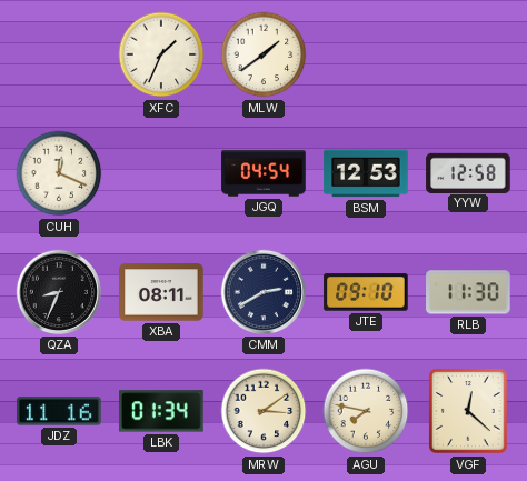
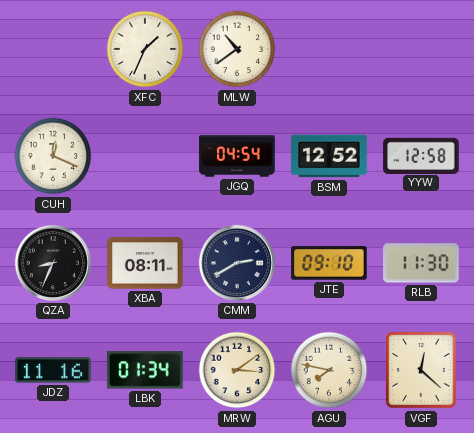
MLW: 1:39 -> 10:39
BSM: 12:53 -> 12:52
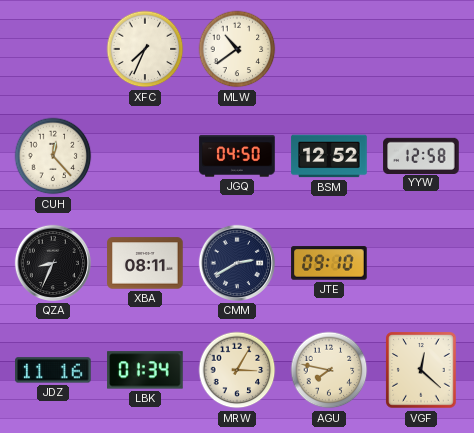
XFC: 1:34 -> 7:34
CUH: 12:19 -> 12:23
JGQ: 04:54 -> 04:50
RLB: 11:30 -> none
MRW: 3:09 -> 3:05
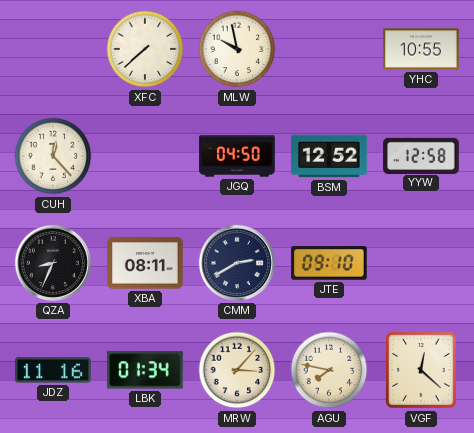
XFC: 7:34 -> 7:38
MLW: 10:39 -> 9:58
YHC: none -> 10:55
MRW: 3:05 -> 3:07
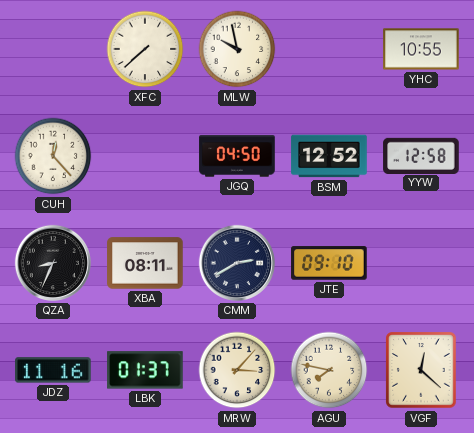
LBK: 01:34 -> 01:37
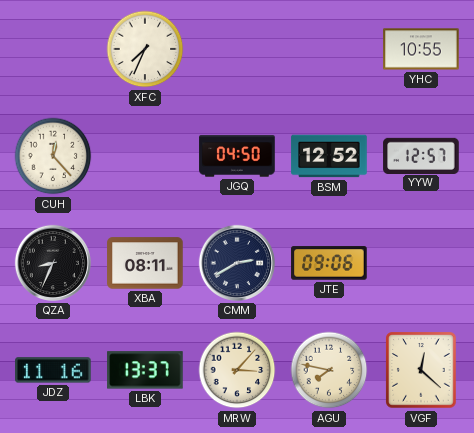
XFC: 7:38 -> 7:34
MLW: 9:58 -> none
YYW: 12:58 -> 12:57
JTE: 09:10 -> 09:06
LBK: 01:37 -> 13:37
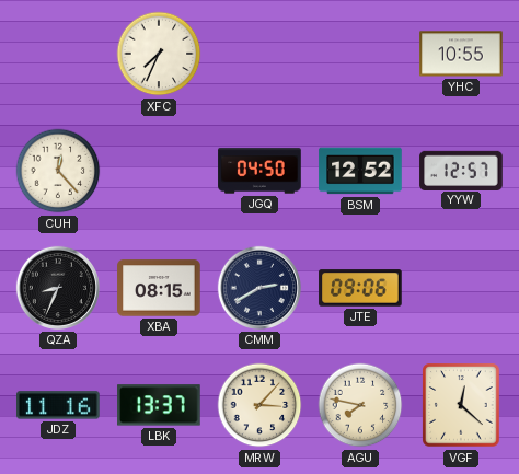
XBA: 08:11 -> 08:15
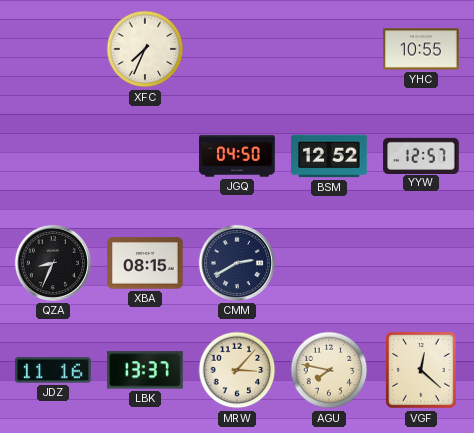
CUH: 12:23 -> none
JTE: 09:06 -> none
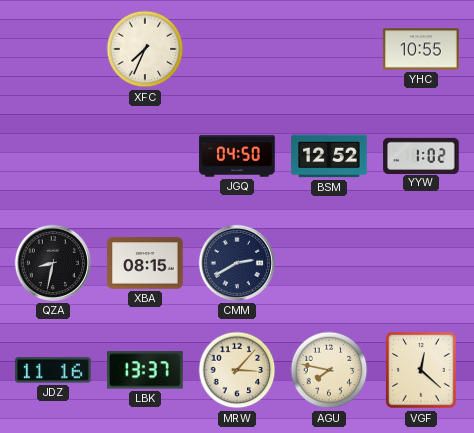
YYW: 12:57 -> 1:02
QZA: 8:34 -> 8:32
